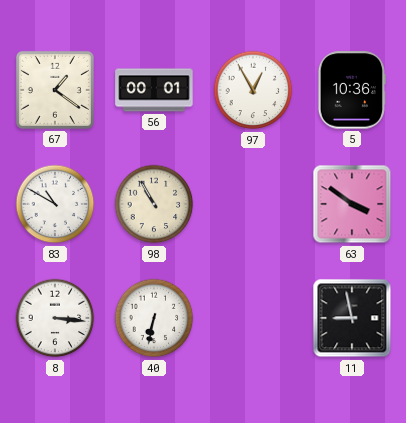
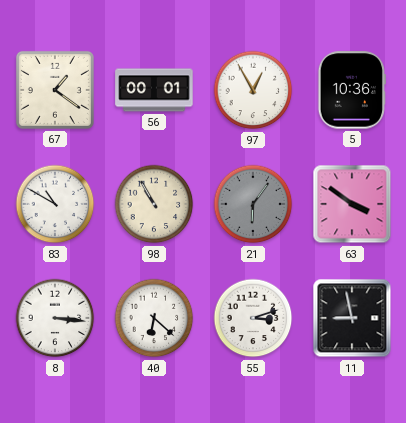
21: none -> 6:06
40: 6:32 -> 6:22
55: none -> 3:12
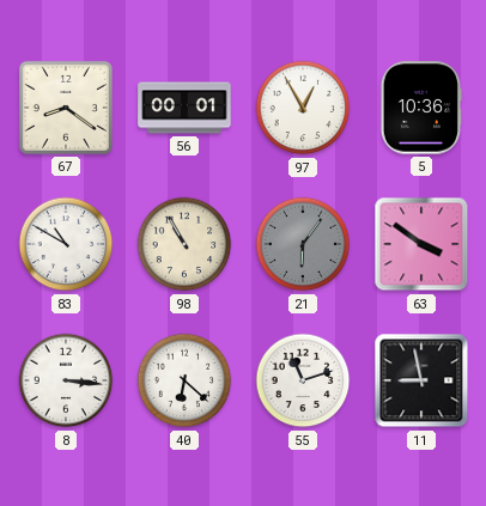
67: 1:21 -> 8:21
55: 3:12 -> 11:12
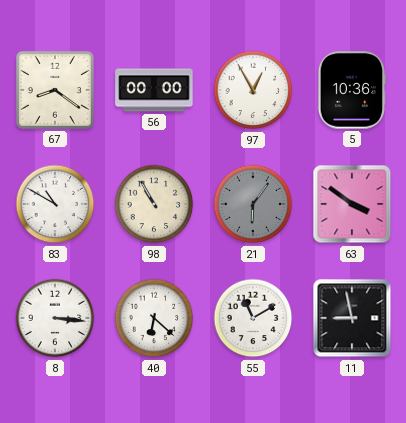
56: 00:01 -> 00:00
55: 11:12 -> 11:10
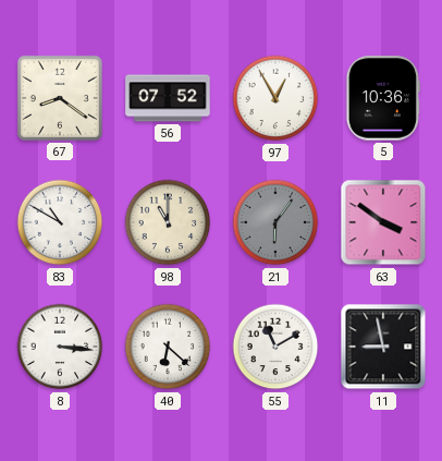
56: 00:00 -> 07:52
98: 10:55 -> 11:00
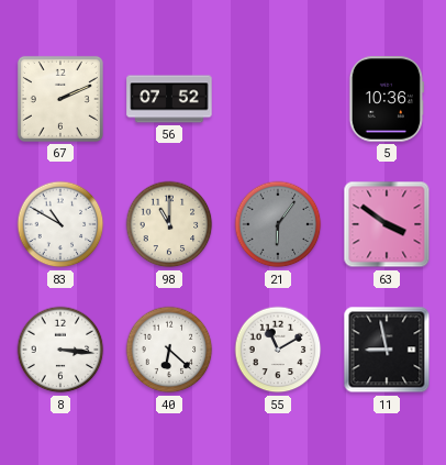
67: 8:21 -> 2:11
97: 12:55 -> none
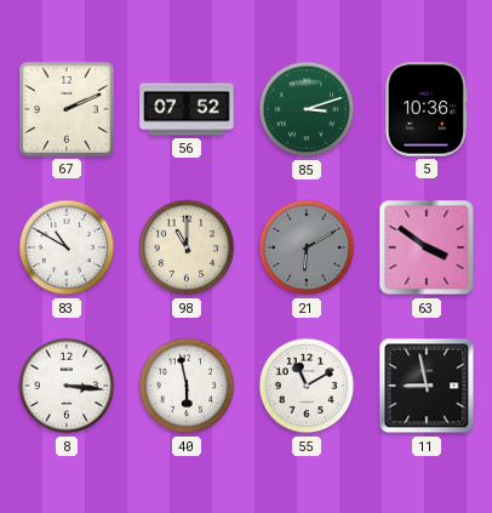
85: none -> 3:12
21: 6:06 -> 6:10
40: 6:22 -> 5:58
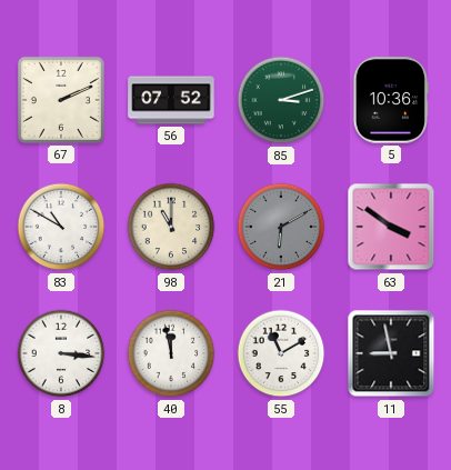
40: 5:58 -> 11:58
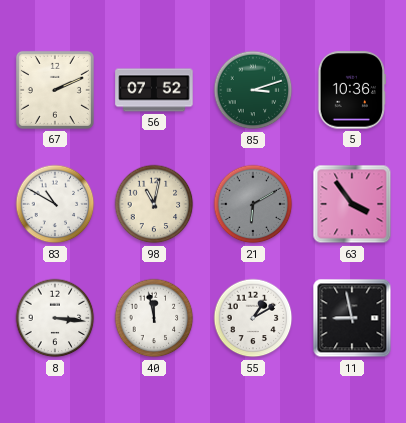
98: 11:00 -> 11:02
63: 3:51 -> 3:54
55: 11:10 -> 1:10
